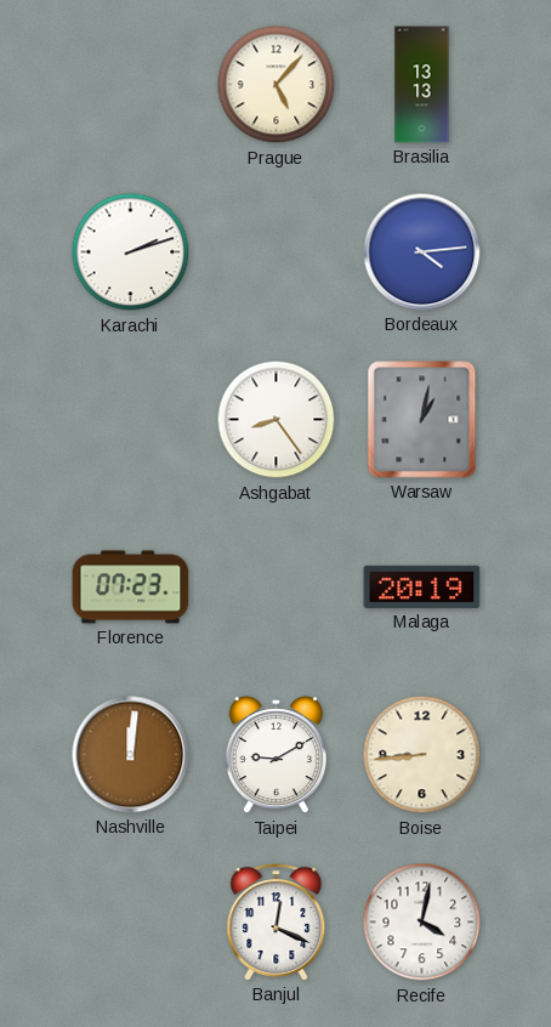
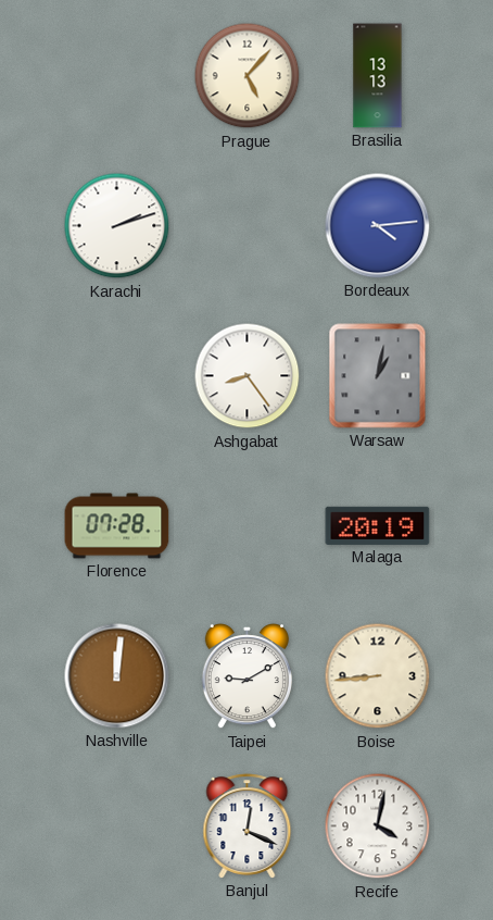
Florence: 07:23 -> 07:28
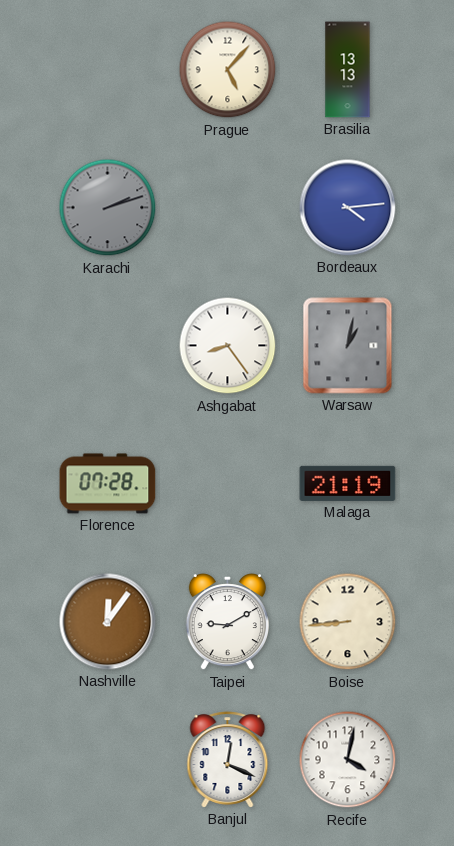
Karachi dial: white -> grey
Malaga: 20:19 -> 21:19
Nashville: 12:01 -> 12:06
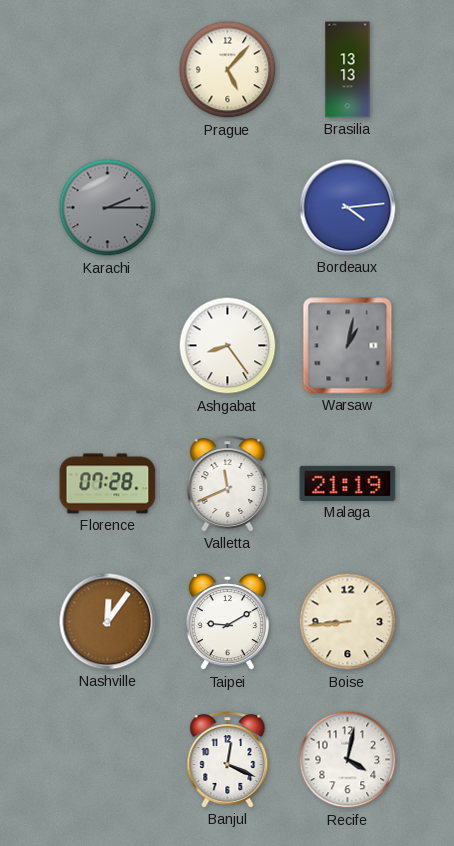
Karachi: 2:12 -> 2:15
Valletta: none -> 11:41
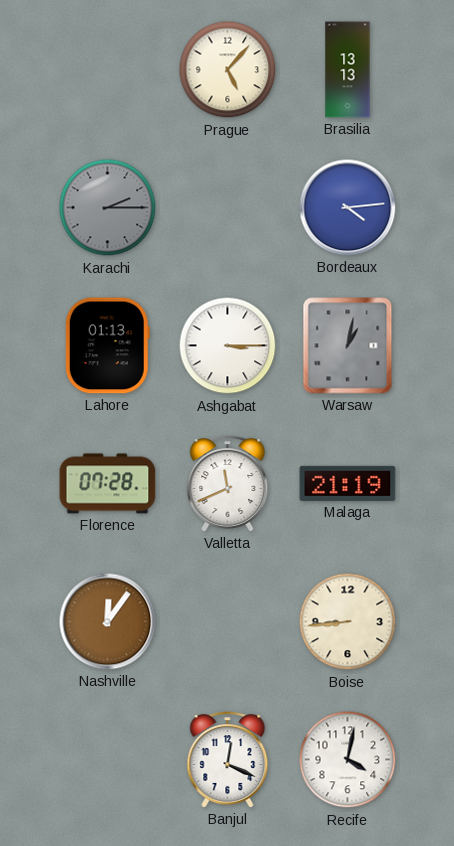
Lahore: none -> 01:13
Ashgabat: 8:24 -> 3:15
Taipei: 9:10 -> none
